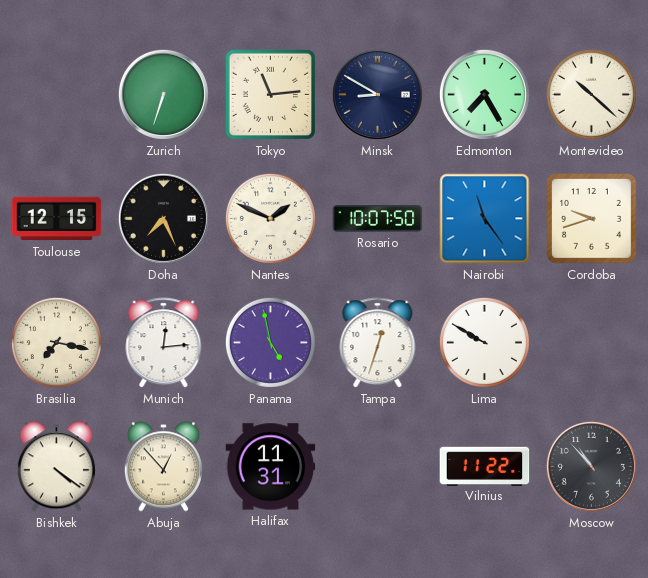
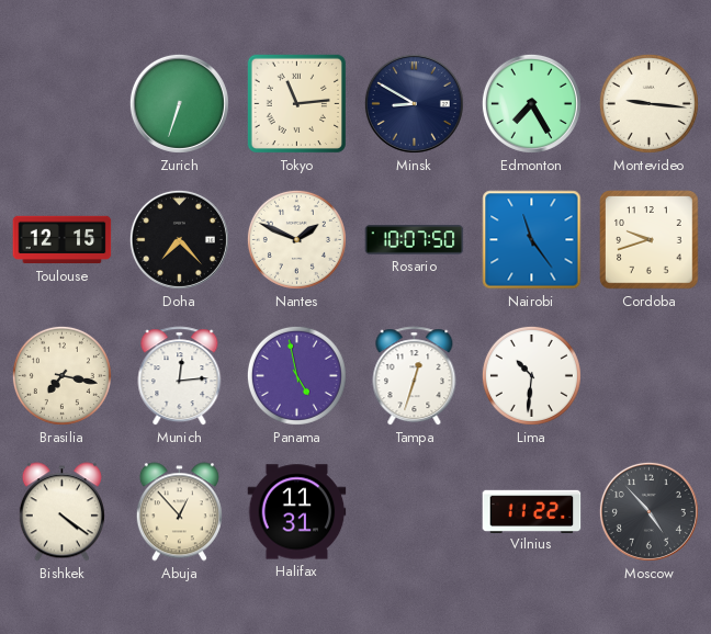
Montevideo: 10:22 -> 9:16
Doha: 7:26 -> 7:23
Lima: 9:50 -> 10:31
Moscow: 10:53 -> 4:53
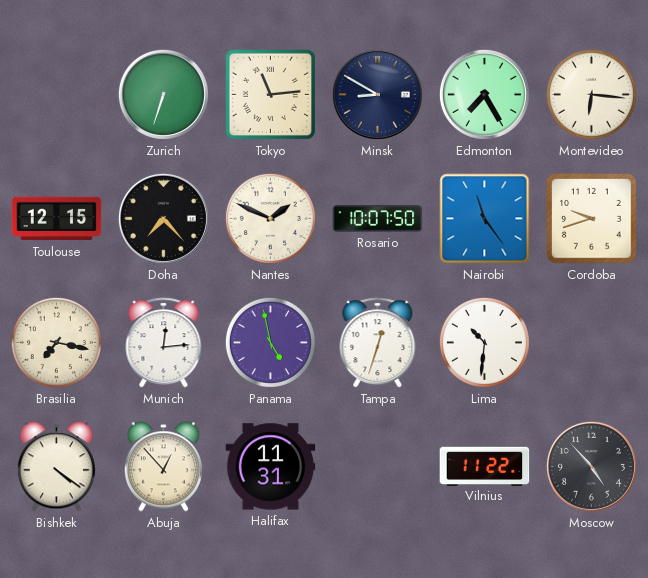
Montevideo: 9:16 -> 6:16
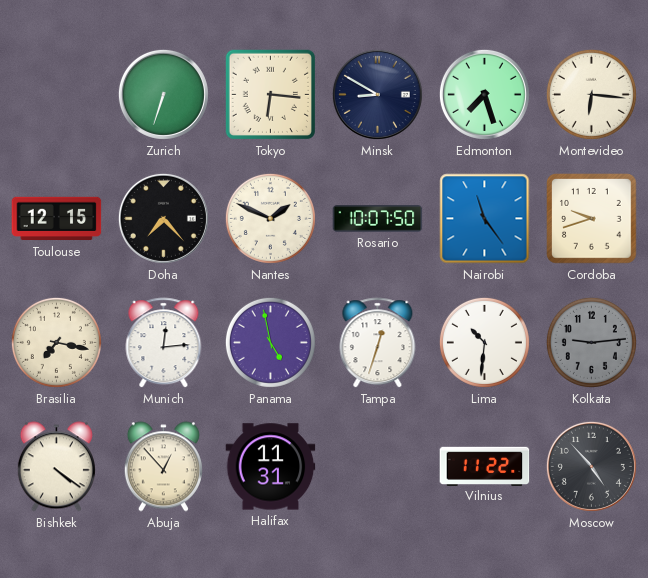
Tokyo: 11:14 -> 6:16
Edmonton: 7:25 -> 7:27
Kolkata: none -> 9:14
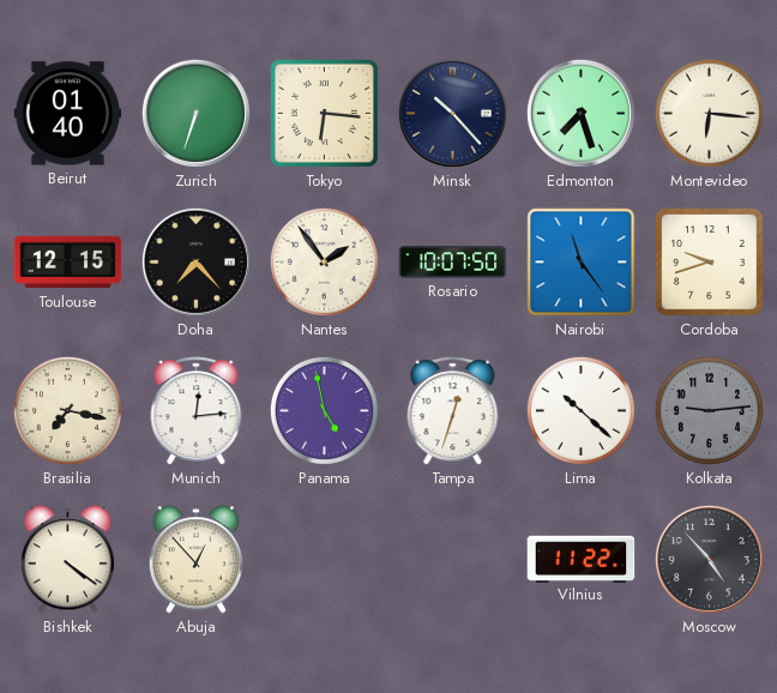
Beirut: none -> 01:40
Minsk: 8:50 -> 10:23
Nantes: 1:49 -> 1:54
Lima: 10:31 -> 10:22
Halifax: 11:31 -> none
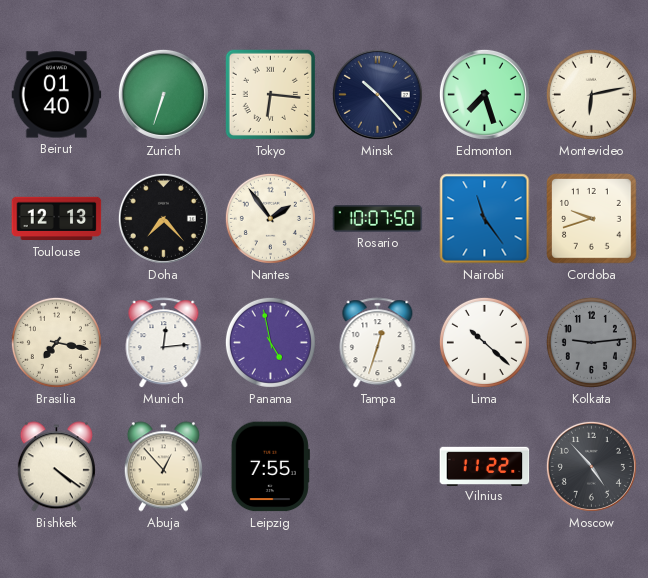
Montevideo: 6:16 -> 6:13
Toulouse: 12:15 -> 12:13
Leipzig: none -> 7:55
